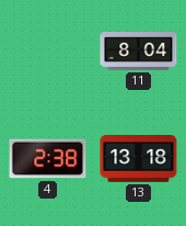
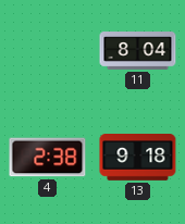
13: 13:18 -> 9:18
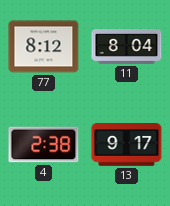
77: none -> 8:12
13: 9:18 -> 9:17
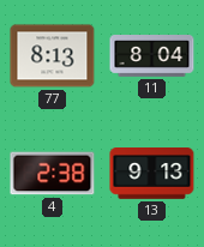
77: 8:12 -> 8:13
13: 9:17 -> 9:13
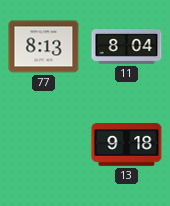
4: 2:38 -> none
13: 9:13 -> 9:18
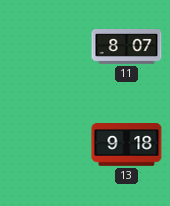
77: 8:13 -> none
11: 8:04 -> 8:07
